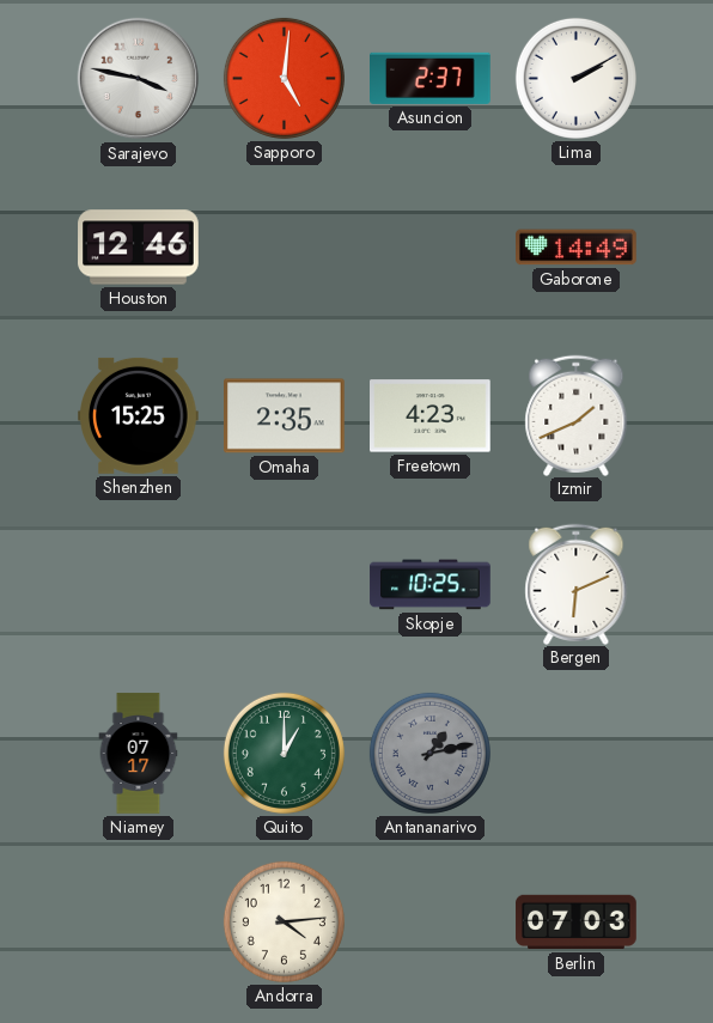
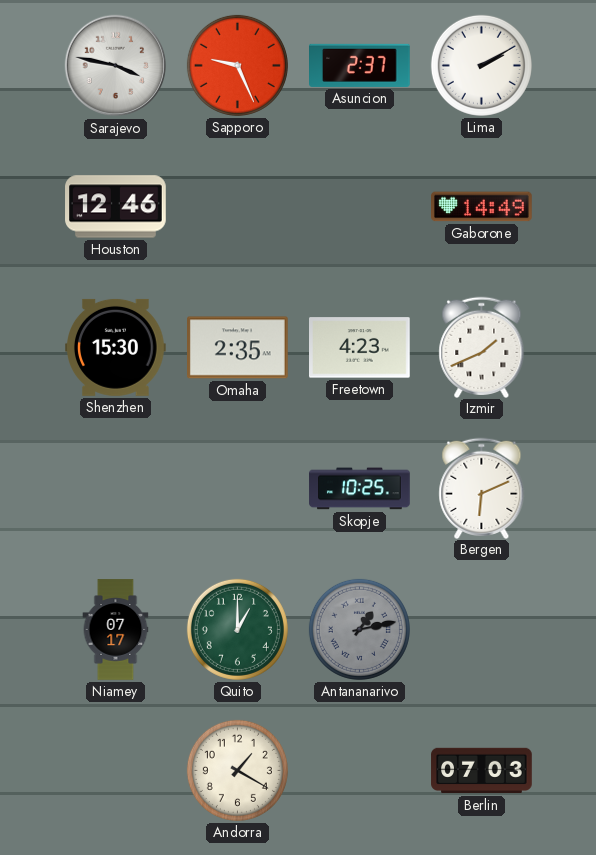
Sapporo: 5:01 -> 9:26
Shenzhen: 15:25 -> 15:30
Andorra: 4:14 -> 1:20
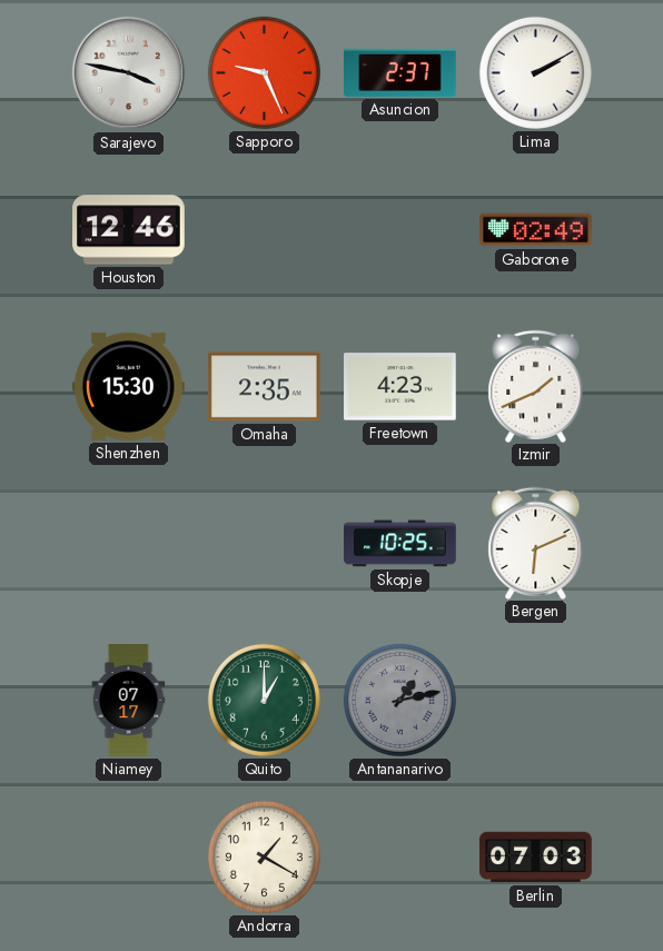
Gaborone: 14:49 -> 02:49
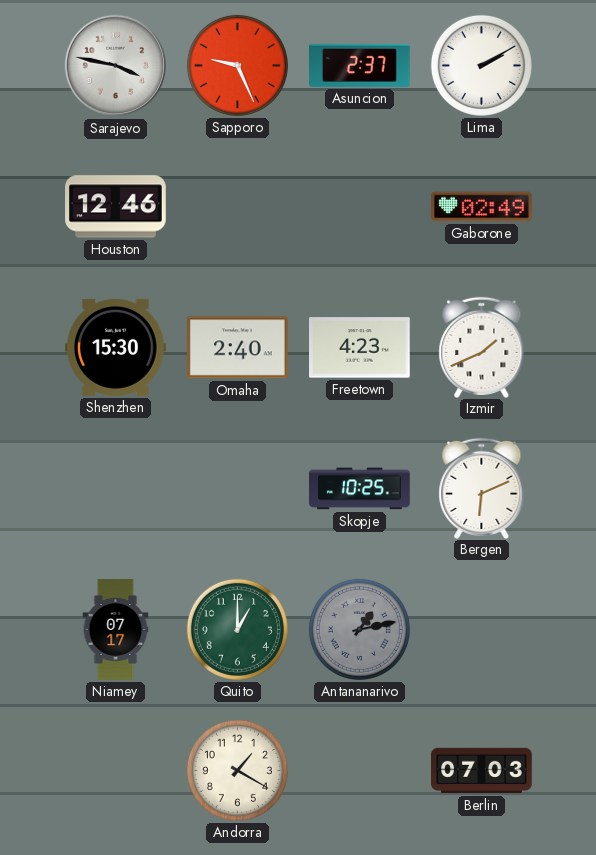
Omaha: 2:35 -> 2:40
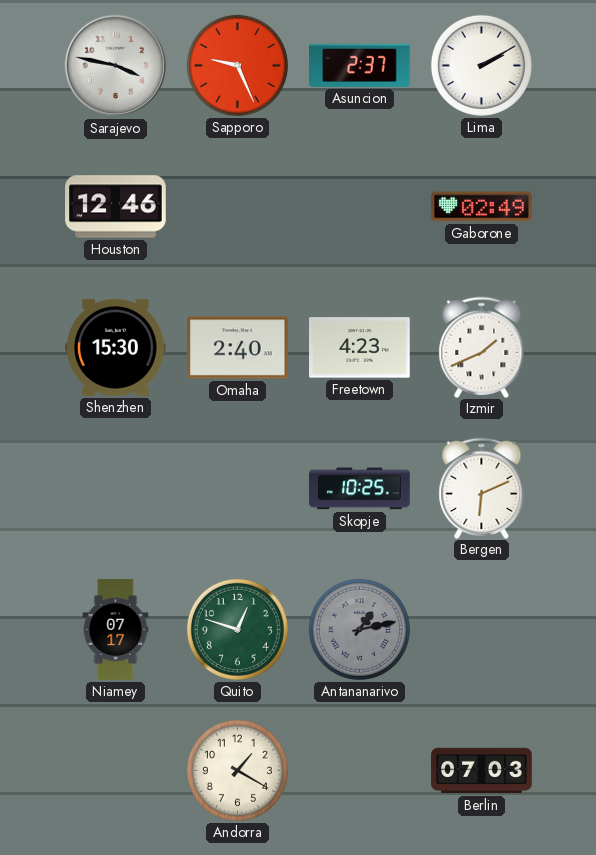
Quito: 1:00 -> 12:48
